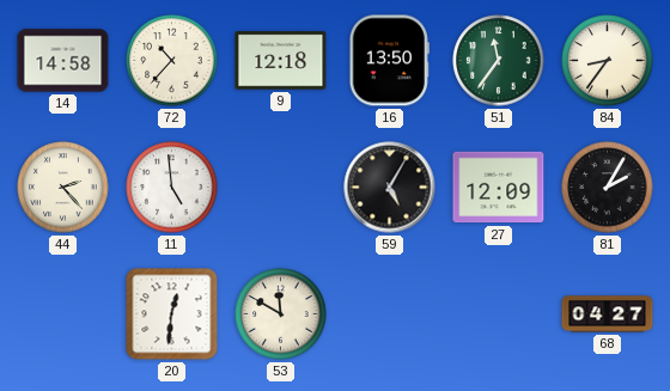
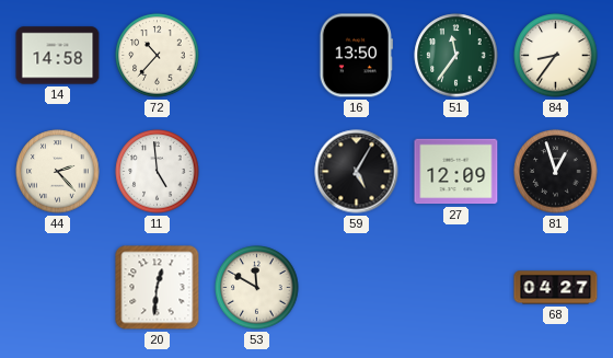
9: 12:18 -> none
81: 2:05 -> 12:57
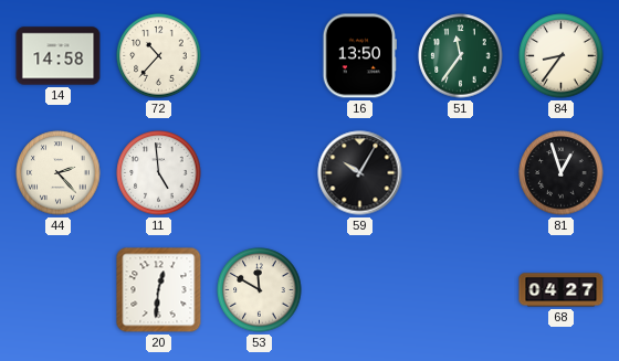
59: 5:05 -> 10:05
27: 12:09 -> none
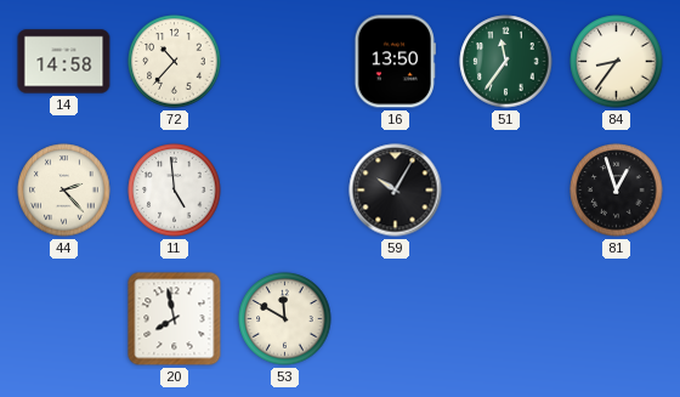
20: 12:31 -> 7:58
68: 04:27 -> none
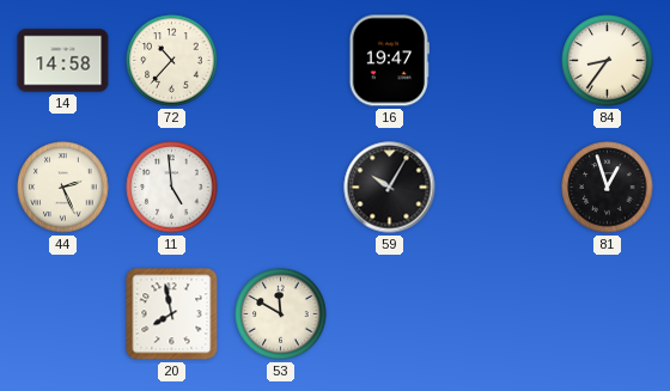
16: 13:50 -> 19:47
51: 11:36 -> none
44: 2:23 -> 2:26
